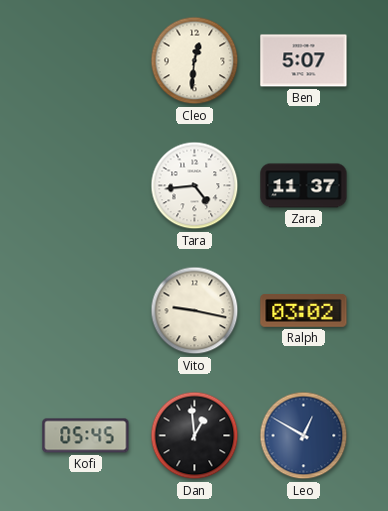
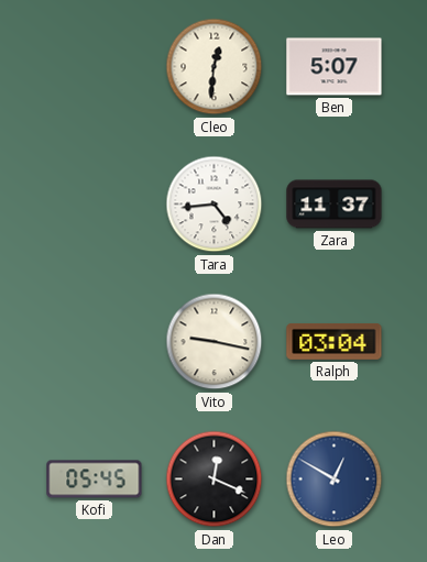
Ralph: 03:02 -> 03:04
Dan: 12:59 -> 12:19
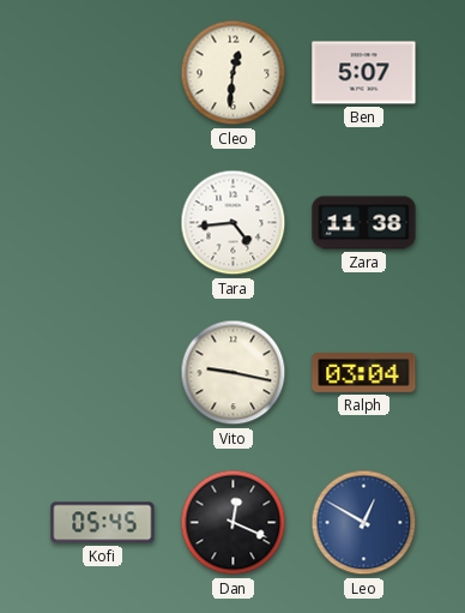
Zara: 11:37 -> 11:38
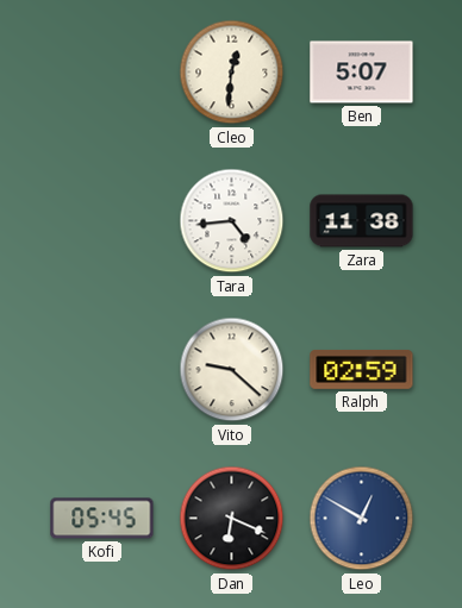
Vito: 9:17 -> 9:22
Ralph: 03:04 -> 02:59
Dan: 12:19 -> 6:19
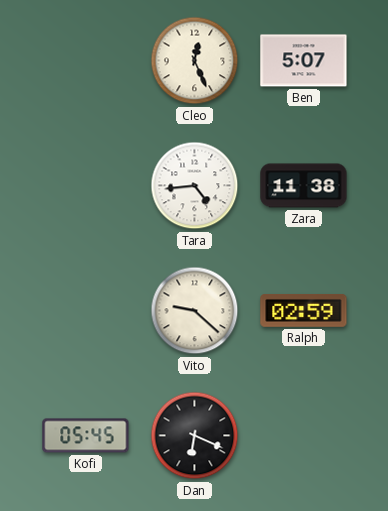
Cleo: 12:31 -> 12:26
Leo: 12:50 -> none
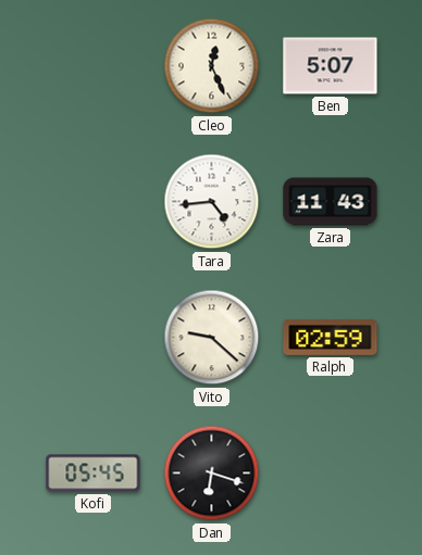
Zara: 11:38 -> 11:43
Dan: 6:19 -> 6:18
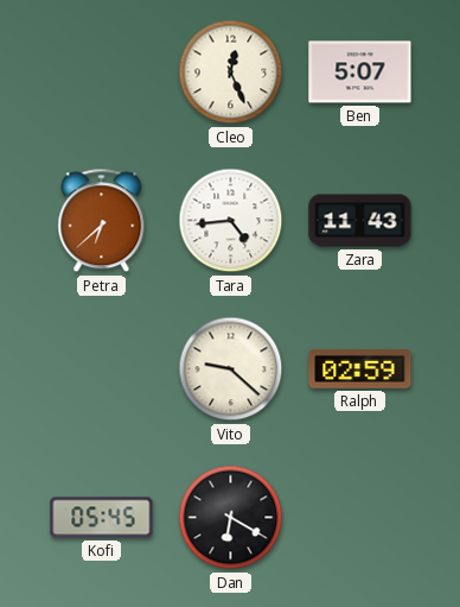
Petra: none -> 6:38
Dan: 6:18 -> 6:20
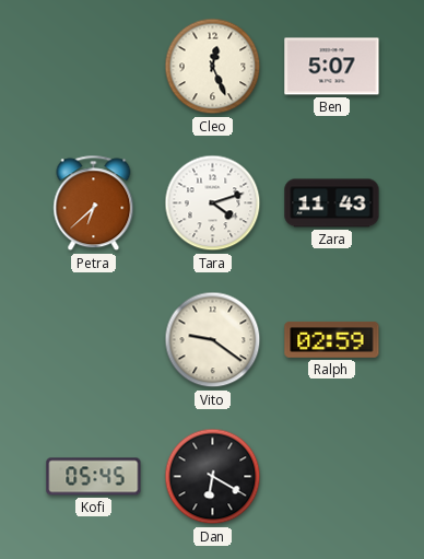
Tara: 4:44 -> 4:12
Vito: 9:22 -> 9:21
